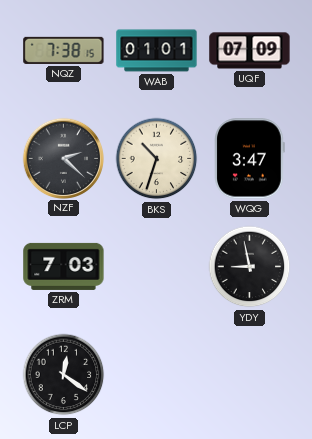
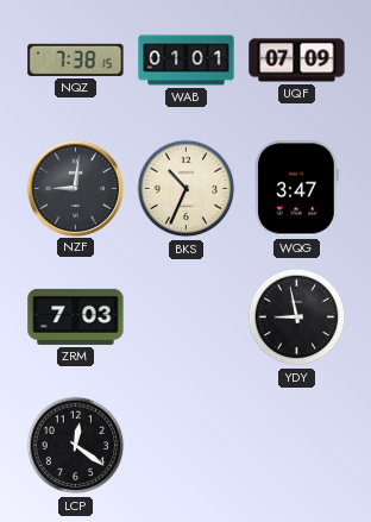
NZF: 2:22 -> 9:01
BKS: 10:33 -> 10:34
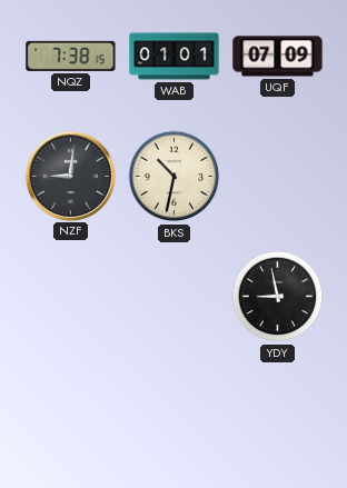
BKS: 10:34 -> 10:32
WQG: 3:47 -> none
ZRM: 7:03 -> none
LCP: 12:21 -> none
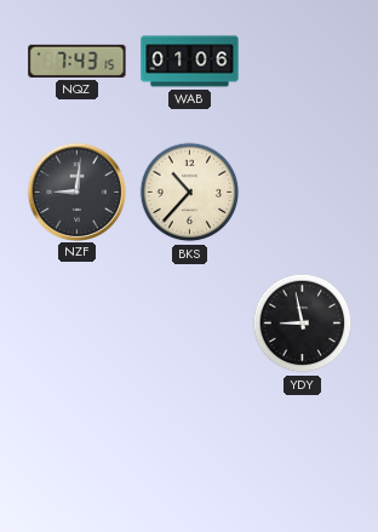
NQZ: 7:38 -> 7:43
WAB: 01:01 -> 01:06
UQF: 07:09 -> none
BKS: 10:32 -> 10:37
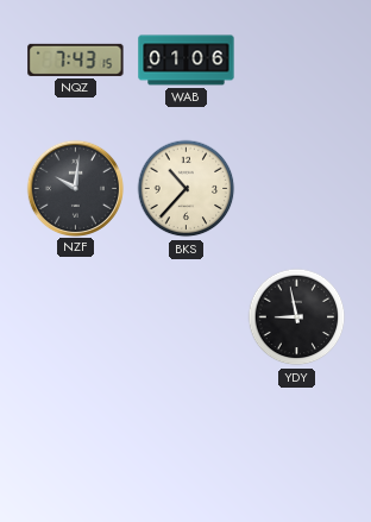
NZF: 9:01 -> 10:01
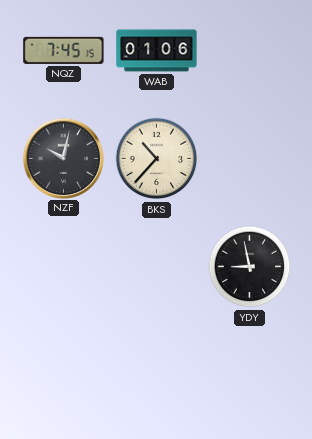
NQZ: 7:43 -> 7:45
NZF: 10:01 -> 10:02
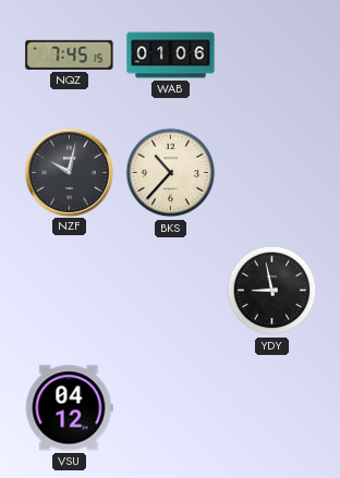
VSU: none -> 04:12
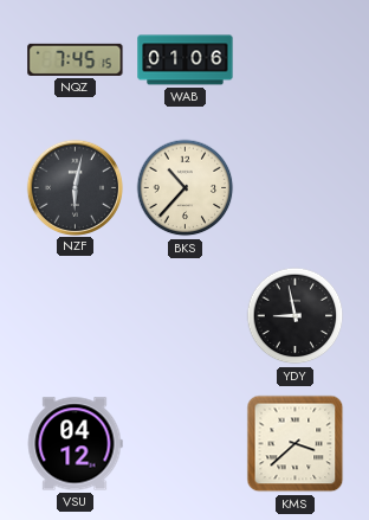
NZF: 10:02 -> 6:02
KMS: none -> 3:38
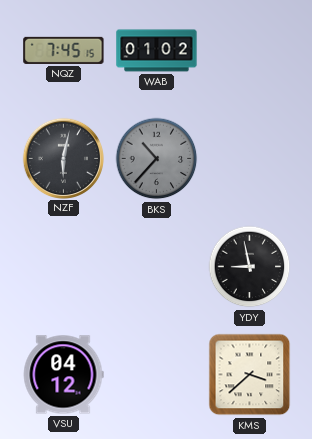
WAB: 01:06 -> 01:02
BKS dial: cream -> grey
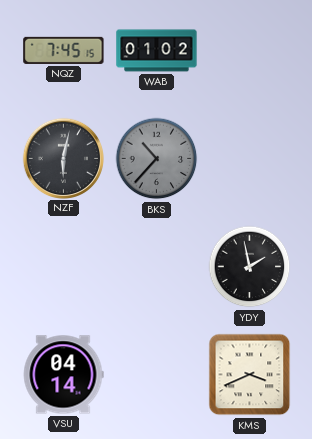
YDY: 8:58 -> 1:58
VSU: 04:12 -> 04:14
KMS: 3:38 -> 3:41
